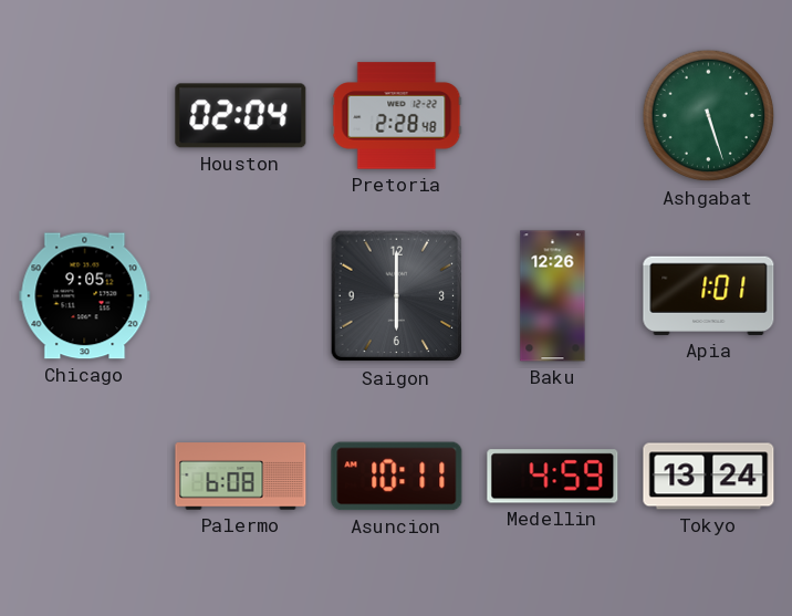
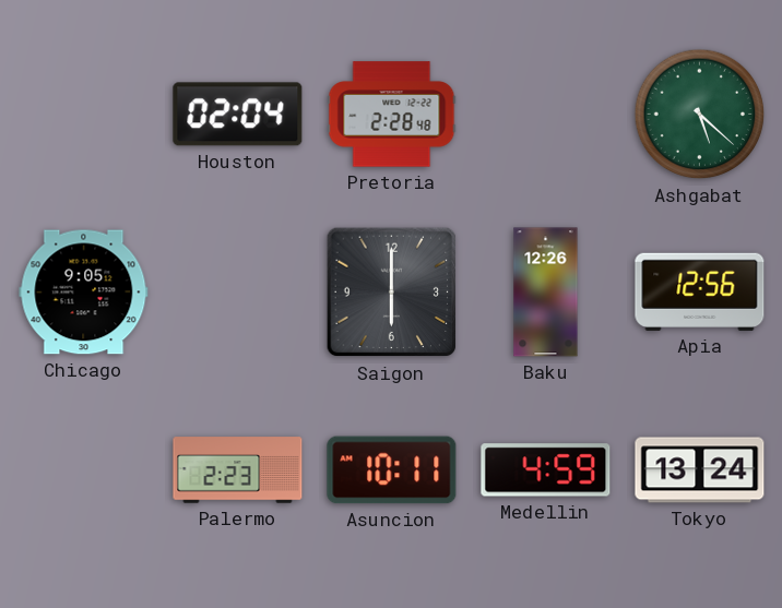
Ashgabat: 5:27 -> 5:22
Apia: 1:01 -> 12:56
Palermo: 6:08 -> 2:23
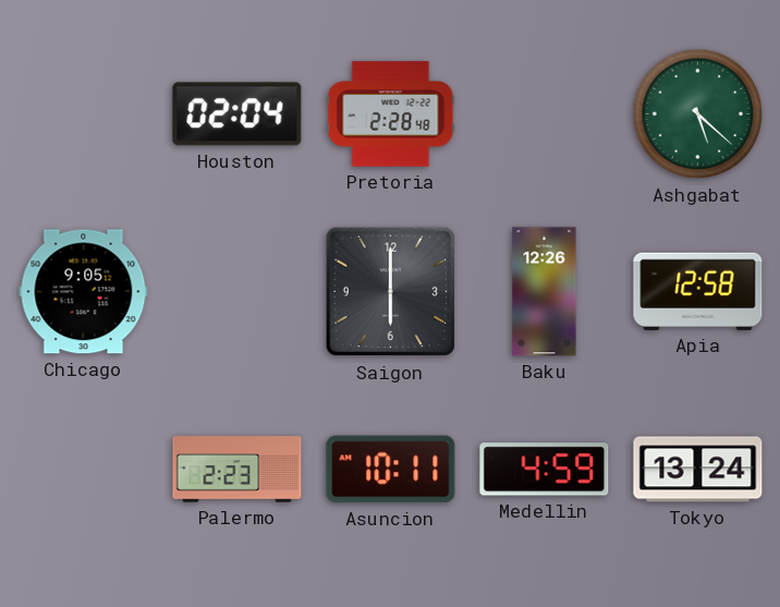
Apia: 12:56 -> 12:58
